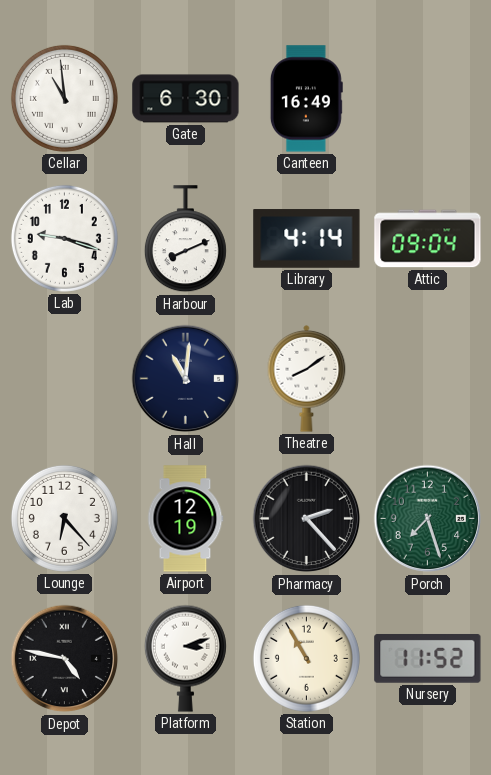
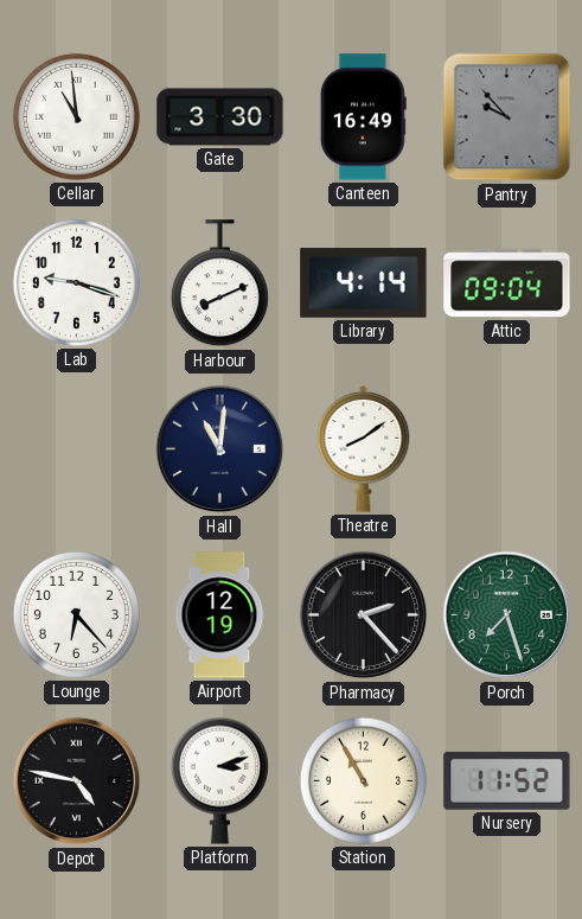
Gate: 6:30 -> 3:30
Pantry: none -> 9:53
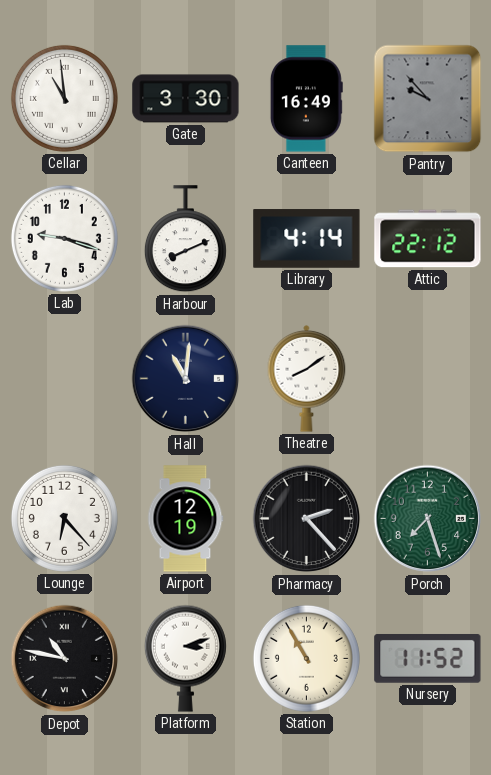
Attic: 09:04 -> 22:12
Depot: 4:47 -> 10:47
